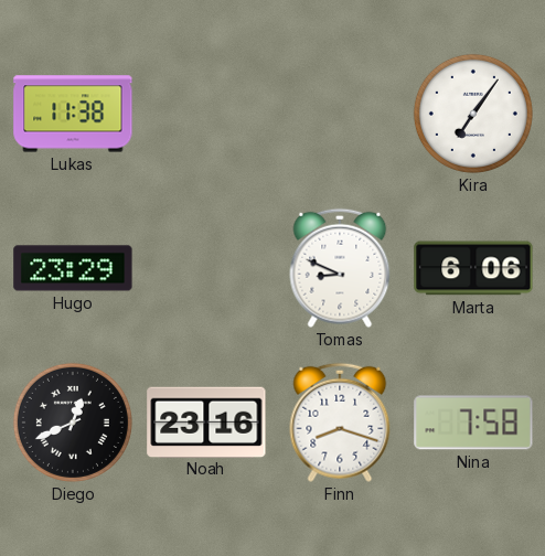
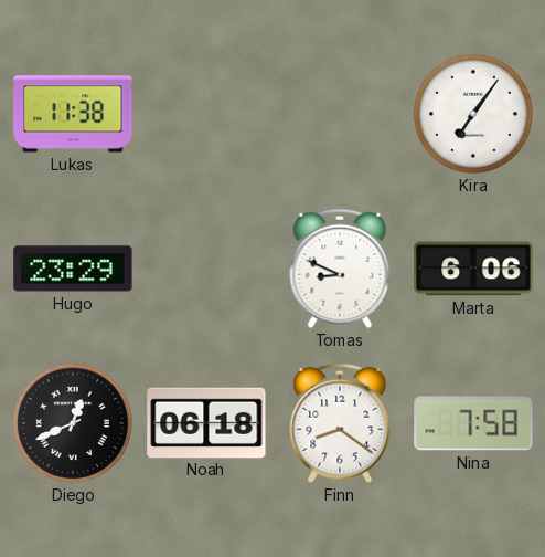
Noah: 23:16 -> 06:18
Finn: 8:18 -> 8:21
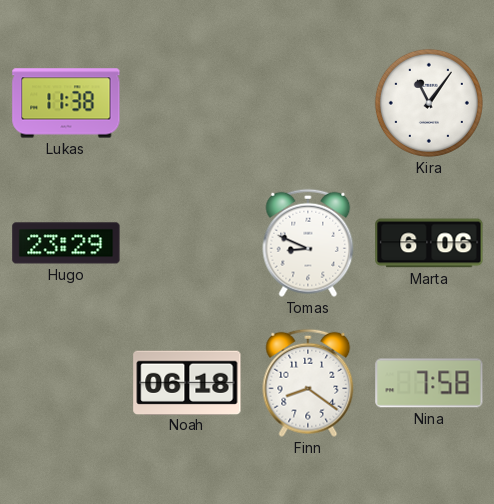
Kira: 7:06 -> 11:06
Diego: 12:41 -> none
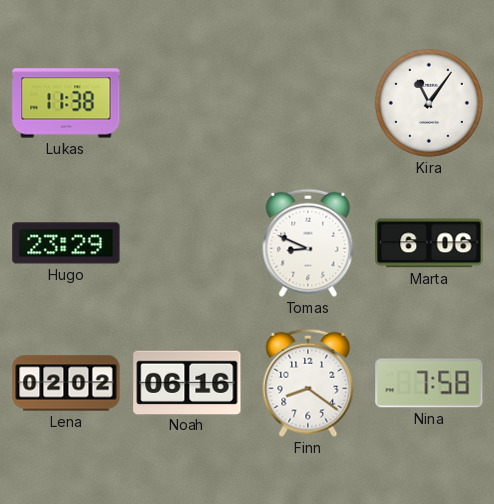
Lena: none -> 02:02
Noah: 06:18 -> 06:16
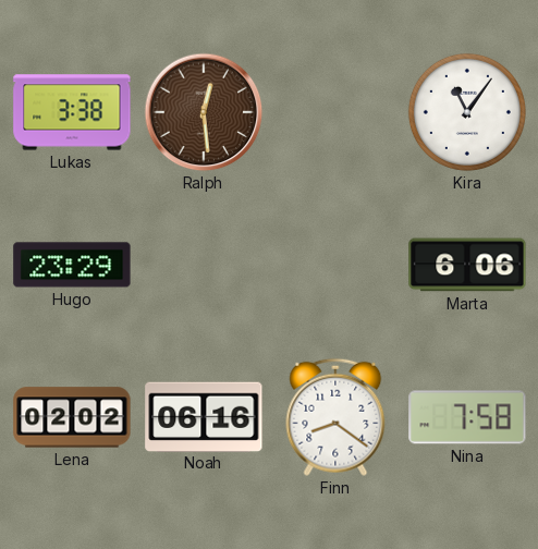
Lukas: 11:38 -> 3:38
Ralph: none -> 12:29
Tomas: 8:49 -> none
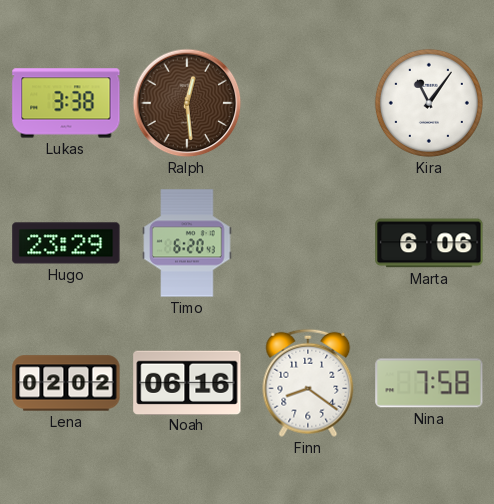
Timo: none -> 6:20
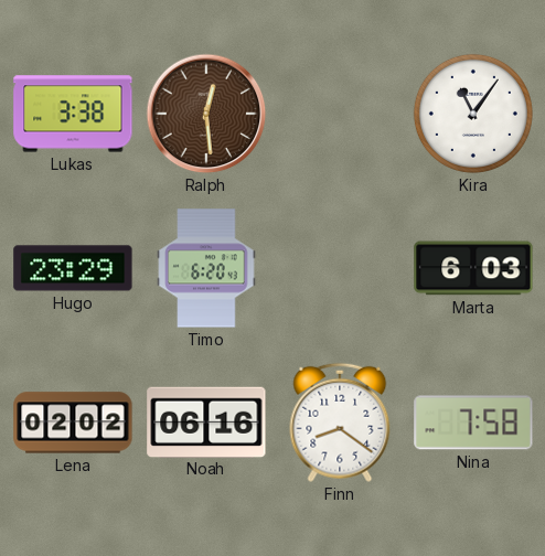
Marta: 6:06 -> 6:03
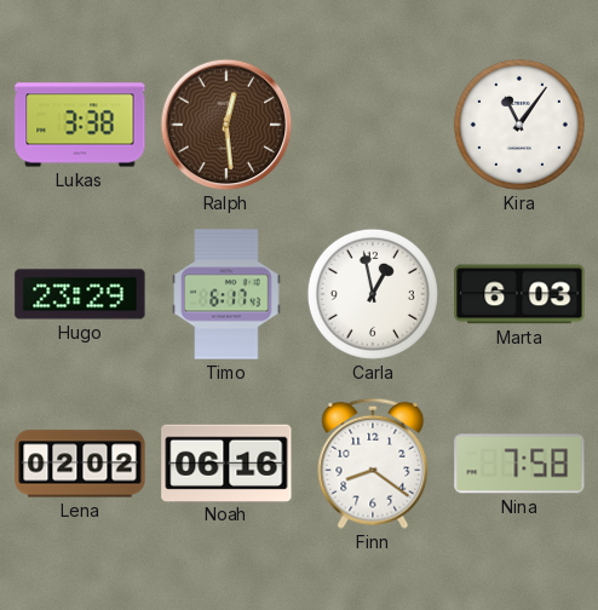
Timo: 6:20 -> 6:17
Carla: none -> 12:58
